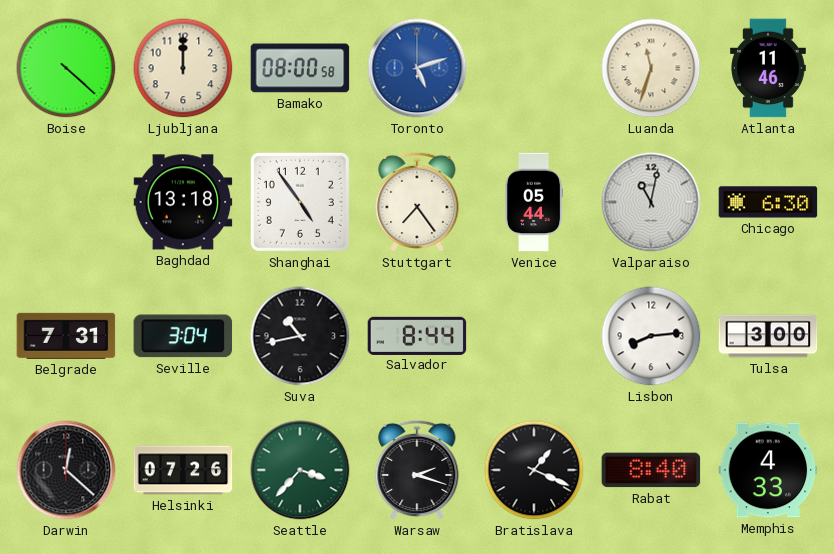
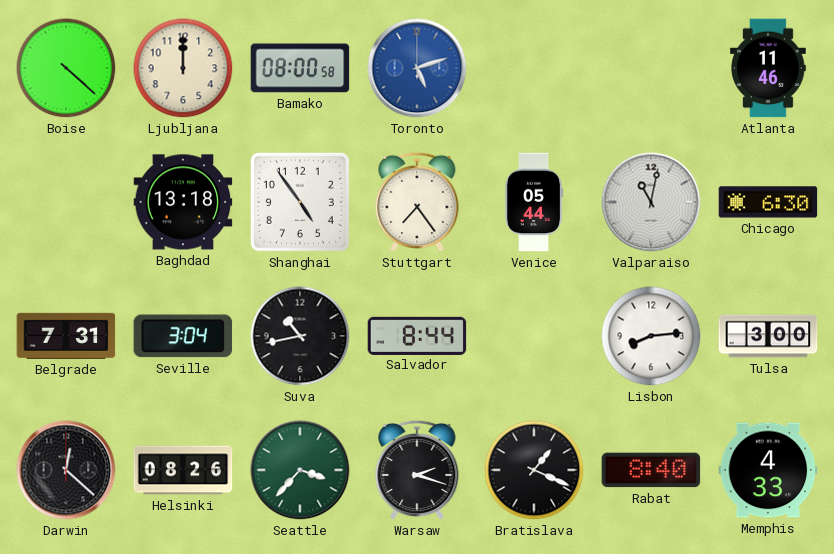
Luanda: 11:33 -> none
Helsinki: 07:26 -> 08:26
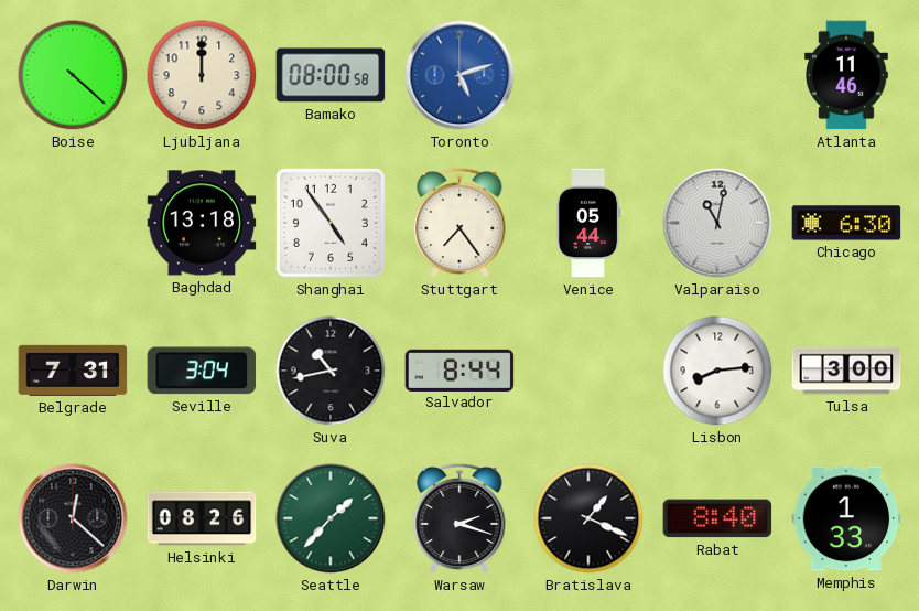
Seattle: 3:37 -> 1:37
Memphis: 4:33 -> 1:33
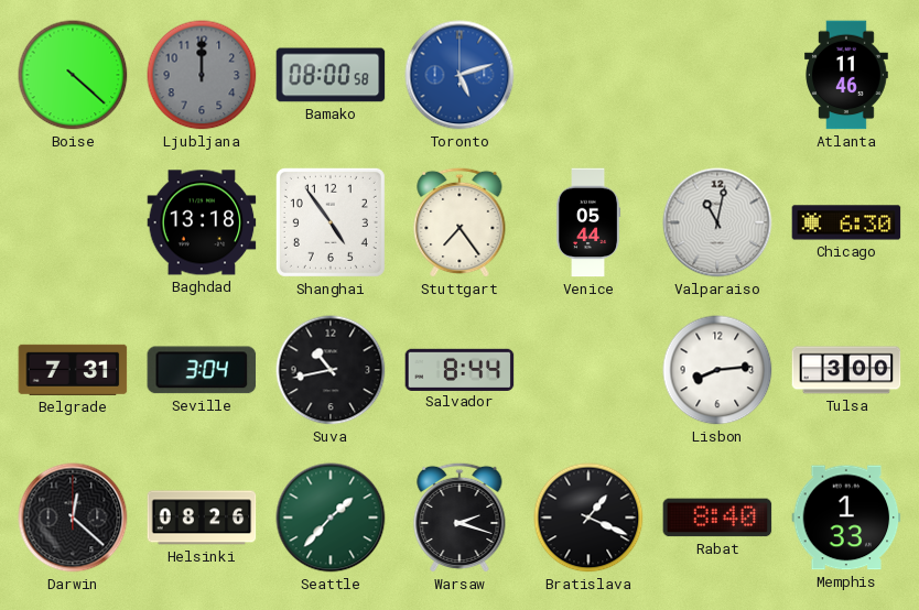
Ljubljana dial: cream -> grey
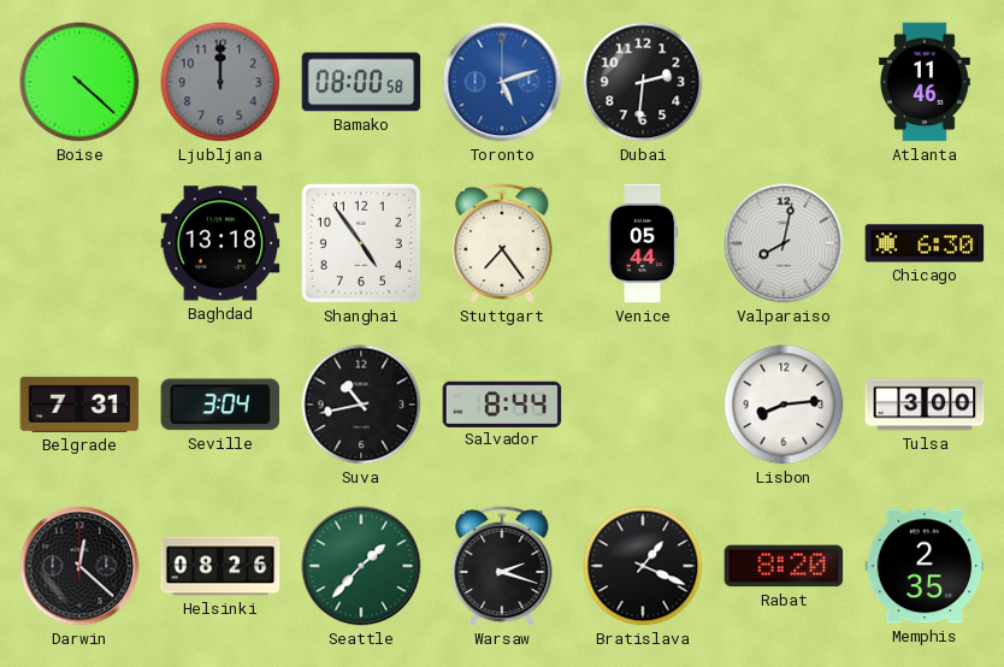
Dubai: none -> 2:31
Valparaiso: 11:02 -> 8:02
Rabat: 8:40 -> 8:20
Memphis: 1:33 -> 2:35
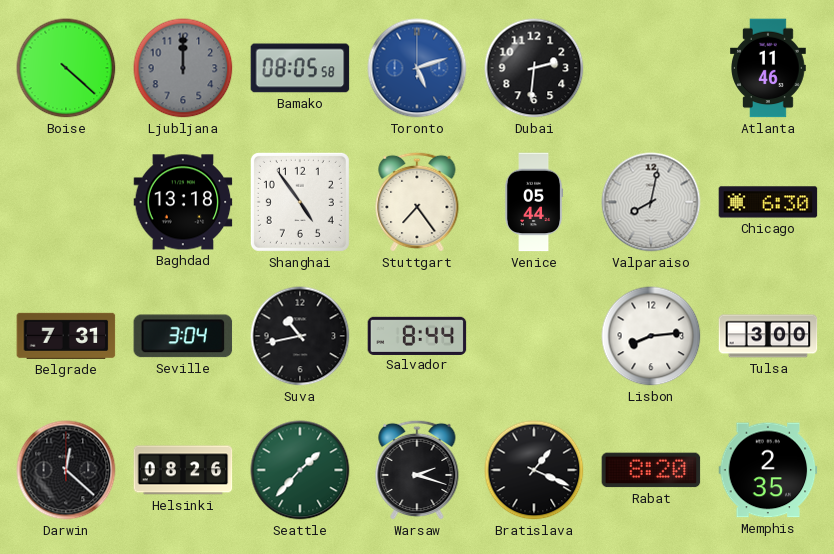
Bamako: 08:00 -> 08:05
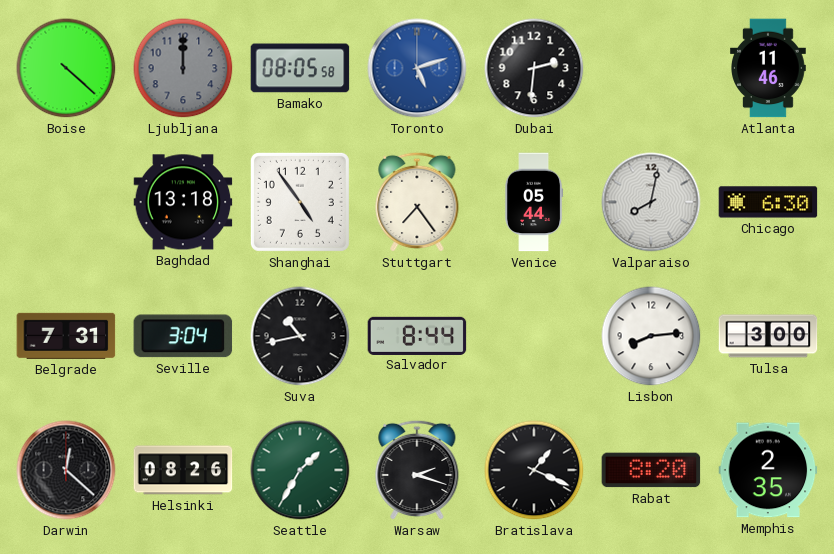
Seattle: 1:37 -> 1:35
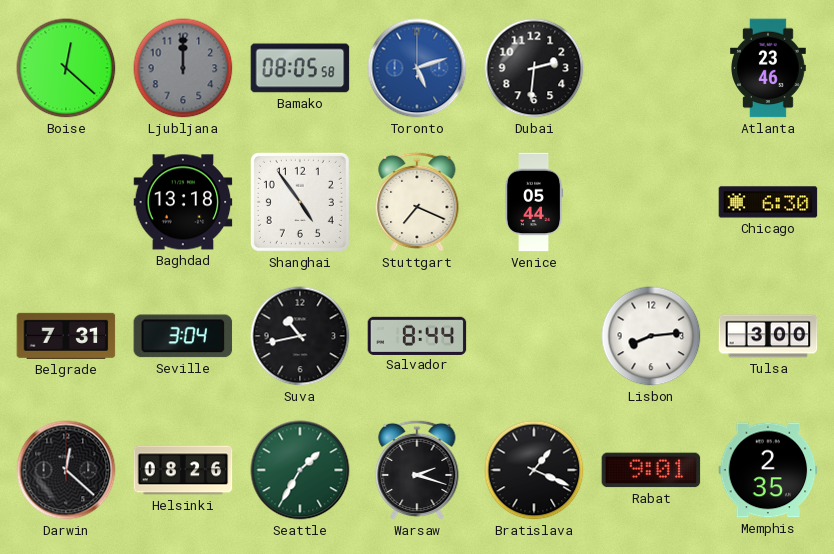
Boise: 4:22 -> 12:22
Atlanta: 11:46 -> 23:46
Stuttgart: 7:24 -> 7:19
Valparaiso: 8:02 -> none
Rabat: 8:20 -> 9:01
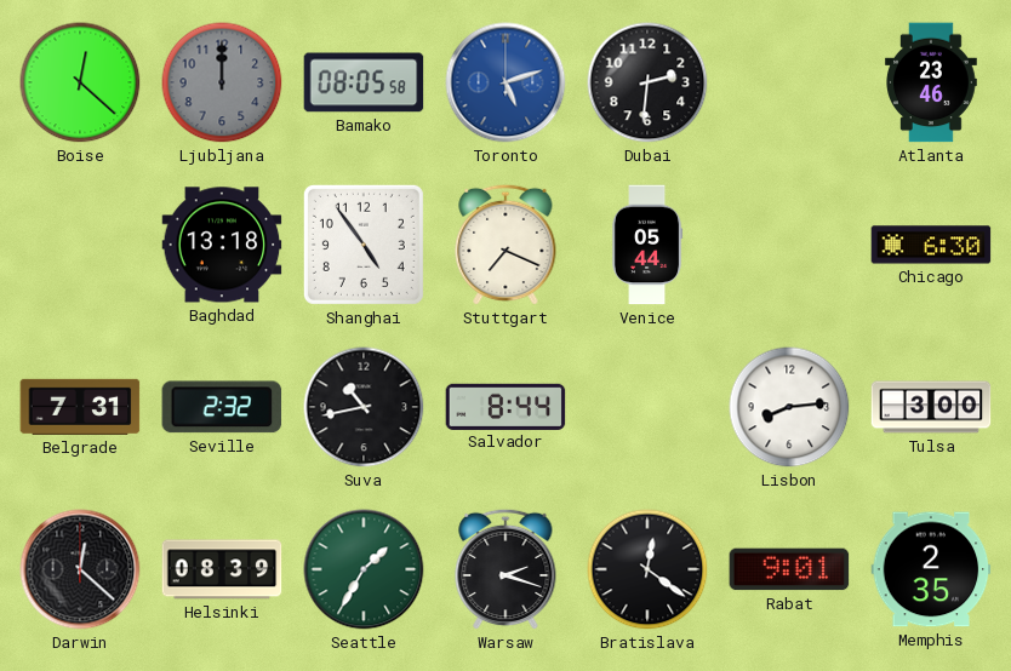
Seville: 3:04 -> 2:32
Helsinki: 08:26 -> 08:39
Bratislava: 1:19 -> 12:21
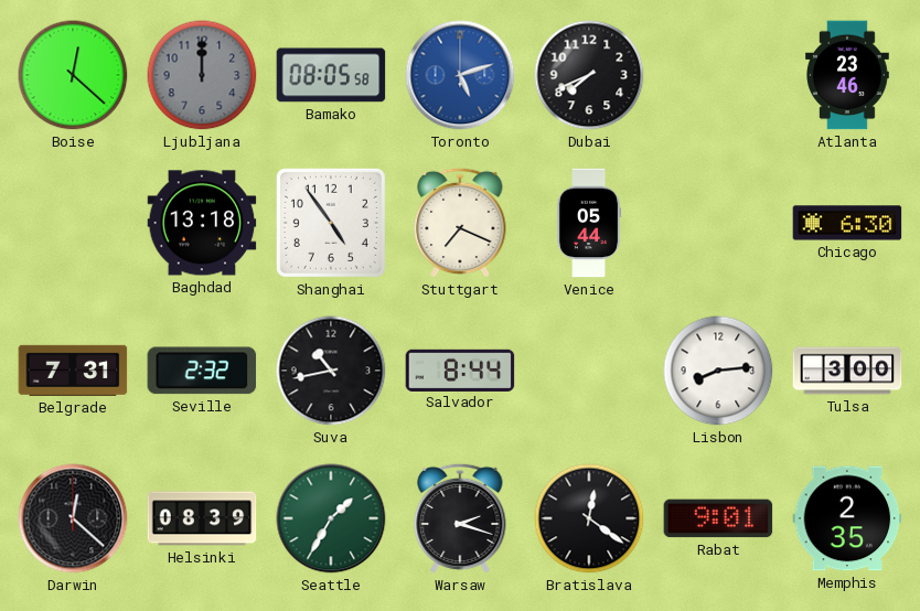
Dubai: 2:31 -> 7:41
